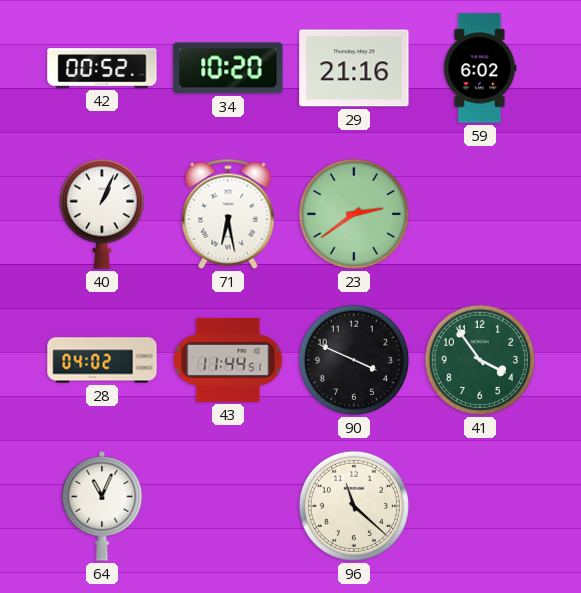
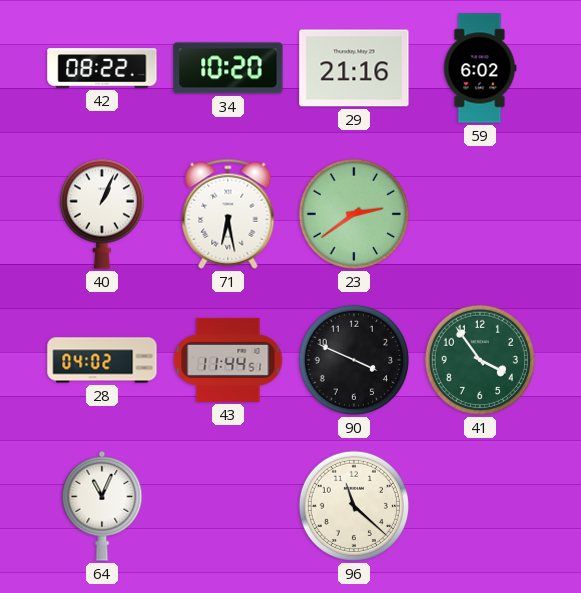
42: 00:52 -> 08:22
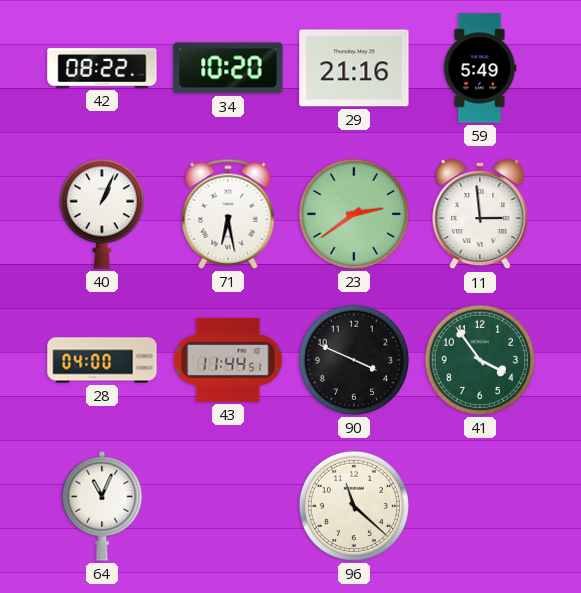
59: 6:02 -> 5:49
11: none -> 2:59
28: 04:02 -> 04:00
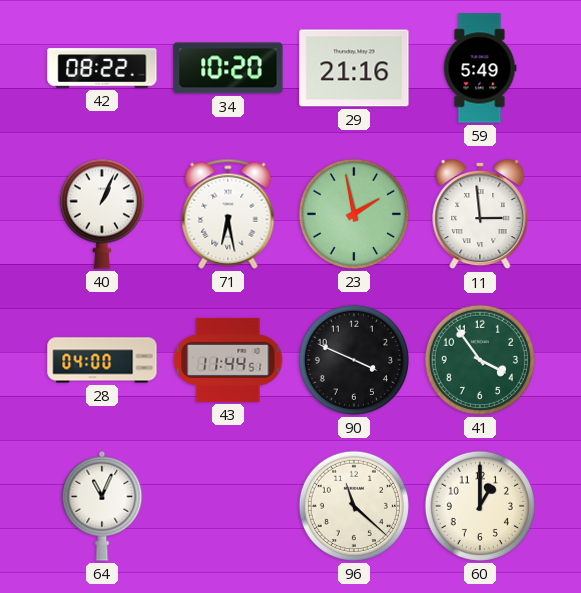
23: 2:39 -> 1:58
60: none -> 1:00
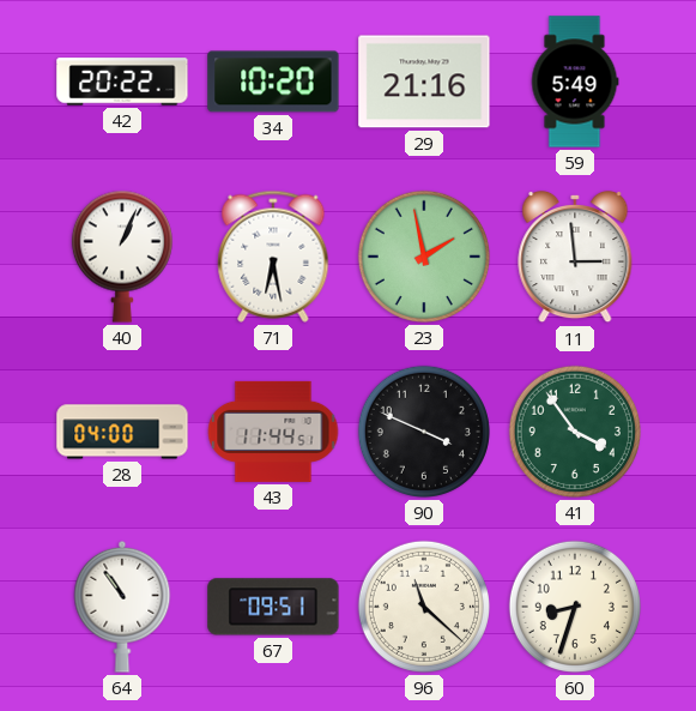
42: 08:22 -> 20:22
64: 11:04 -> 10:54
67: none -> 09:51
60: 1:00 -> 8:33
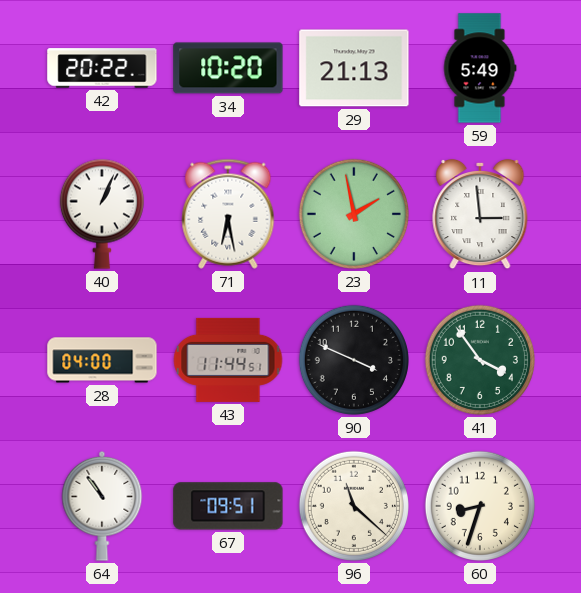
29: 21:16 -> 21:13
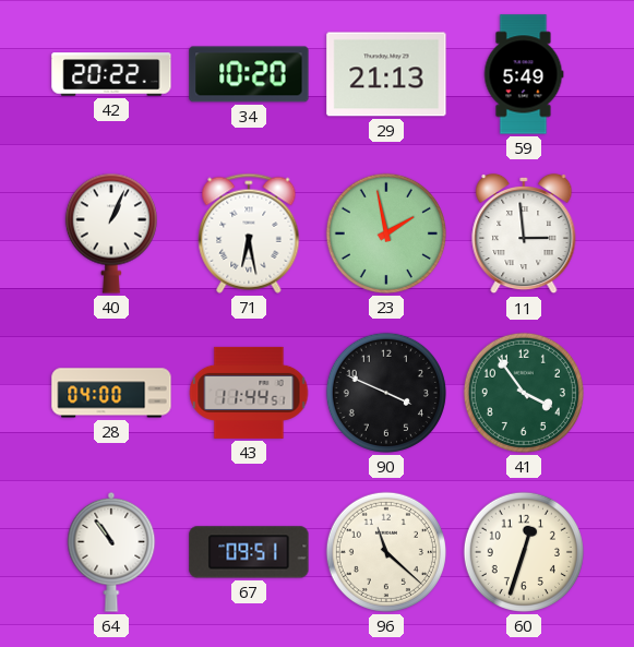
60: 8:33 -> 12:33
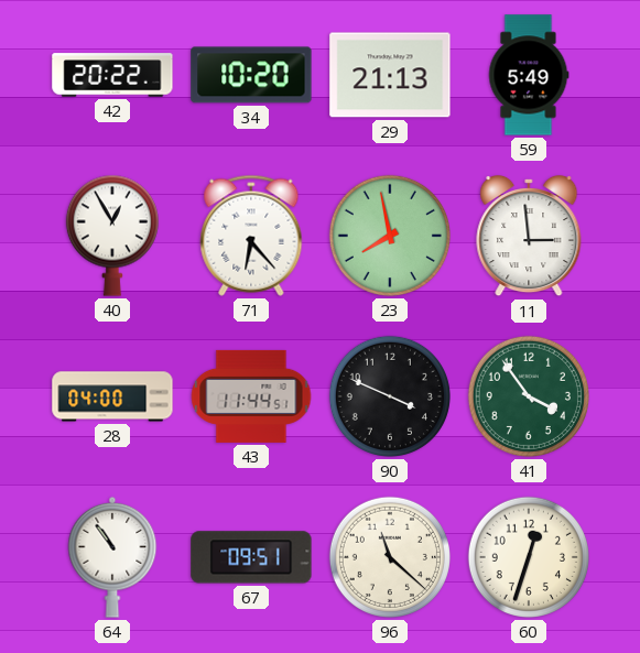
40: 1:04 -> 12:55
71: 6:28 -> 6:23
23: 1:58 -> 7:58
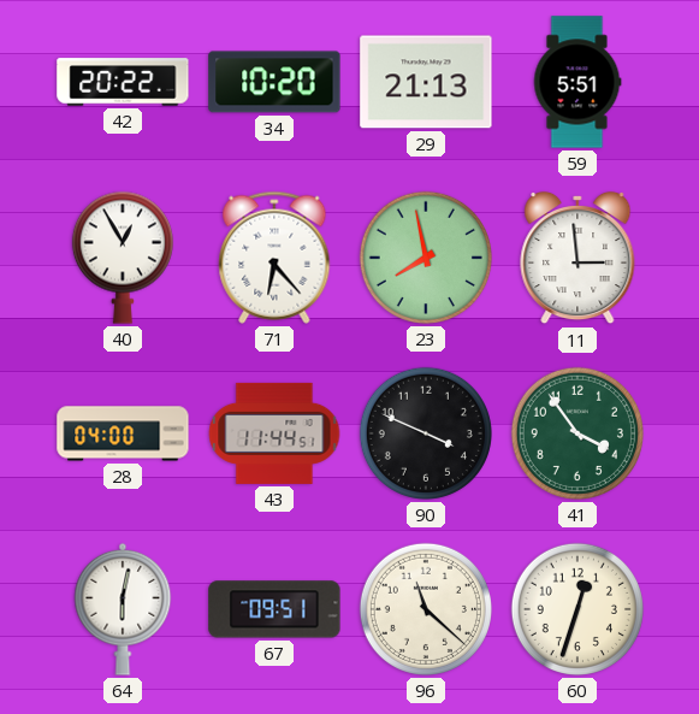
59: 5:49 -> 5:51
64: 10:54 -> 6:02
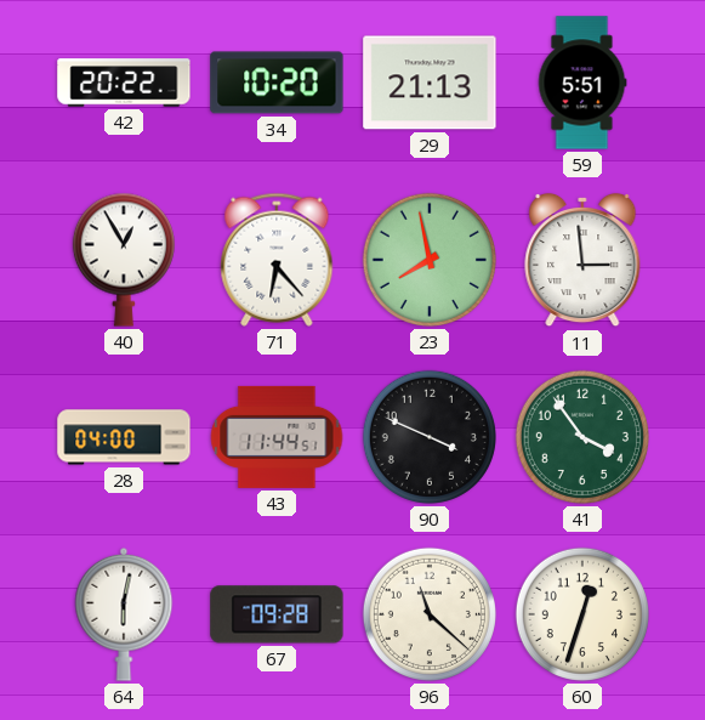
67: 09:51 -> 09:28
